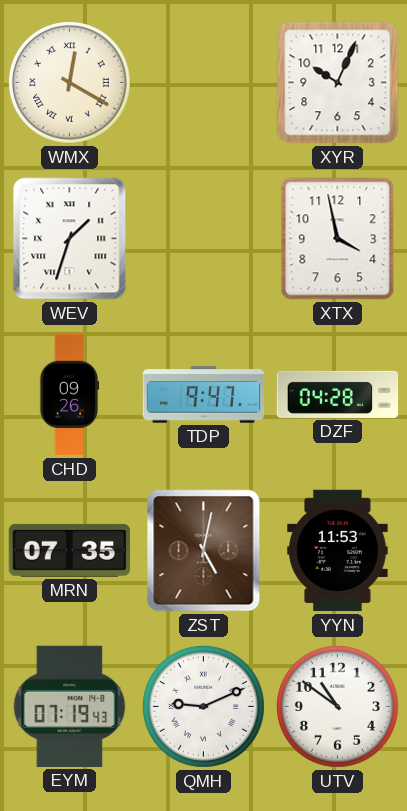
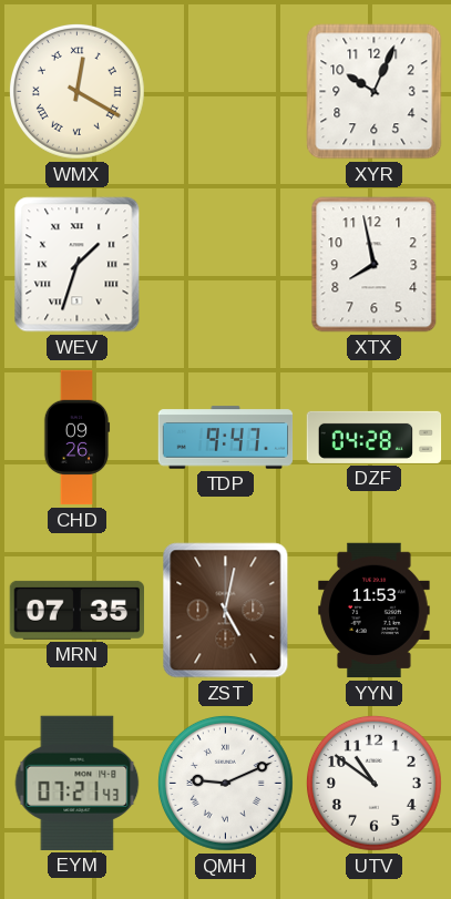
XTX: 3:58 -> 7:58
EYM: 07:19 -> 07:21
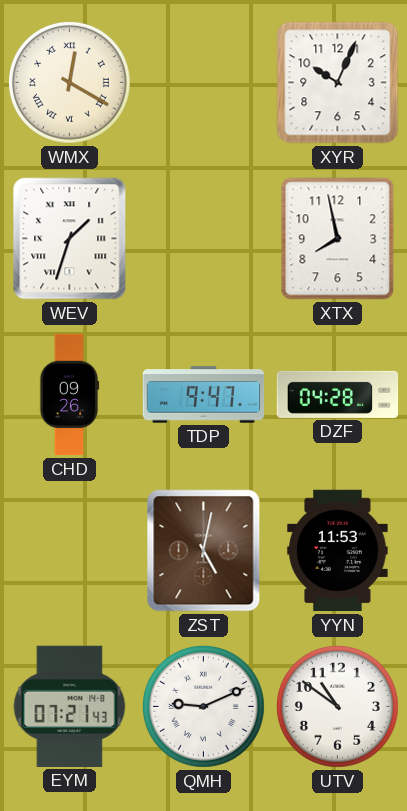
MRN: 07:35 -> none
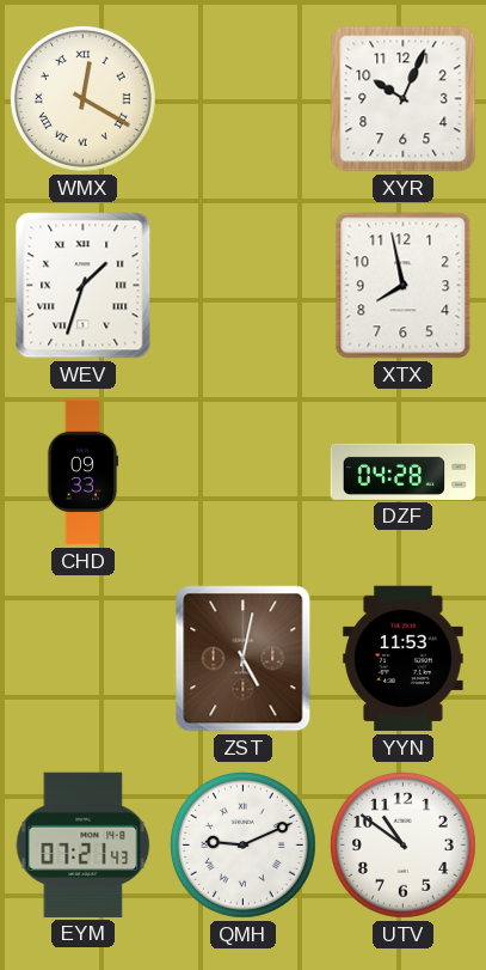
CHD: 09:26 -> 09:33
TDP: 9:47 -> none
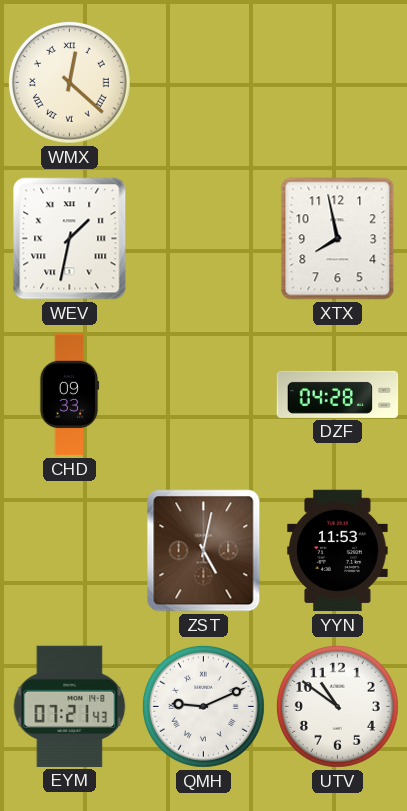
WMX: 12:20 -> 12:22
XYR: 10:04 -> none
WEV: 1:33 -> 1:32
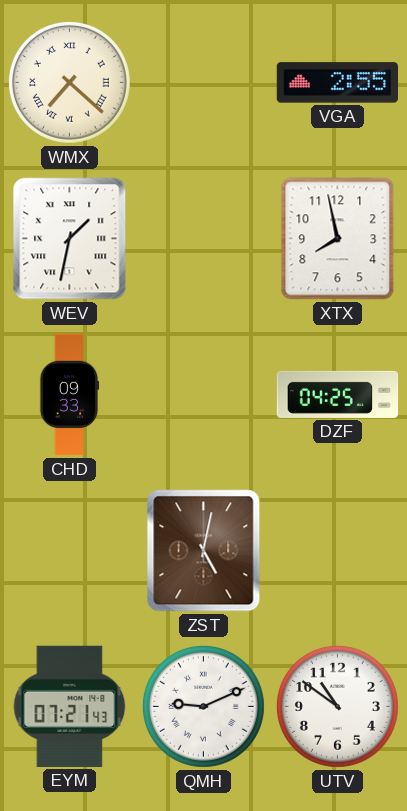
WMX: 12:22 -> 7:22
VGA: none -> 2:55
DZF: 04:28 -> 04:25
YYN: 11:53 -> none
